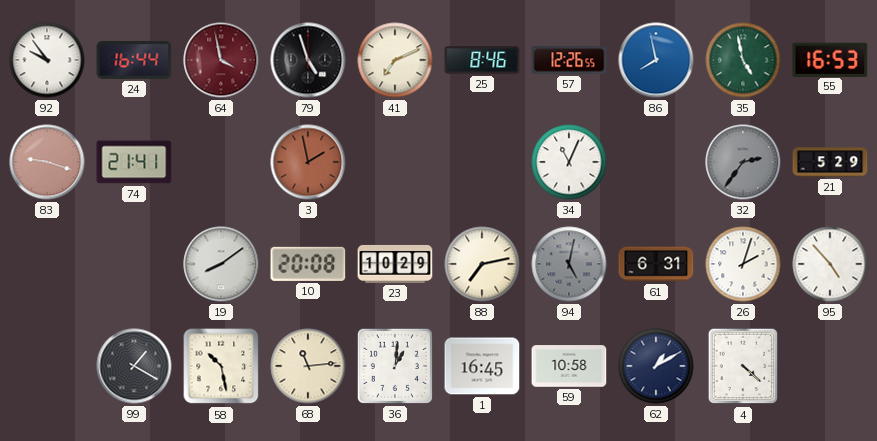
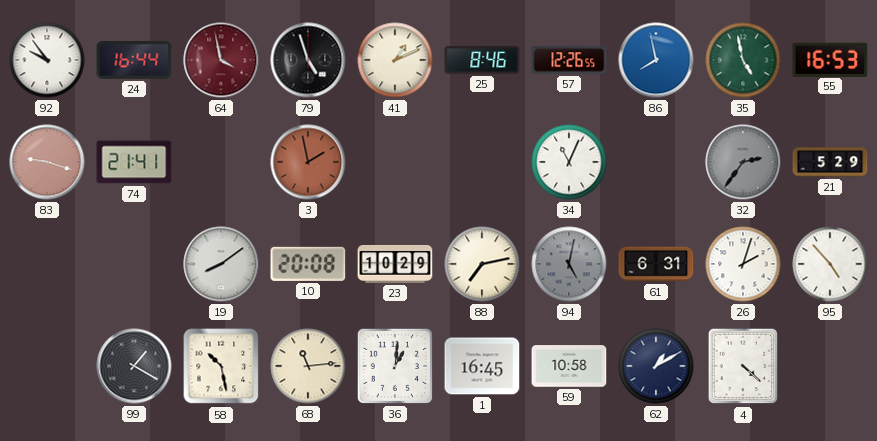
41: 7:11 -> 1:11
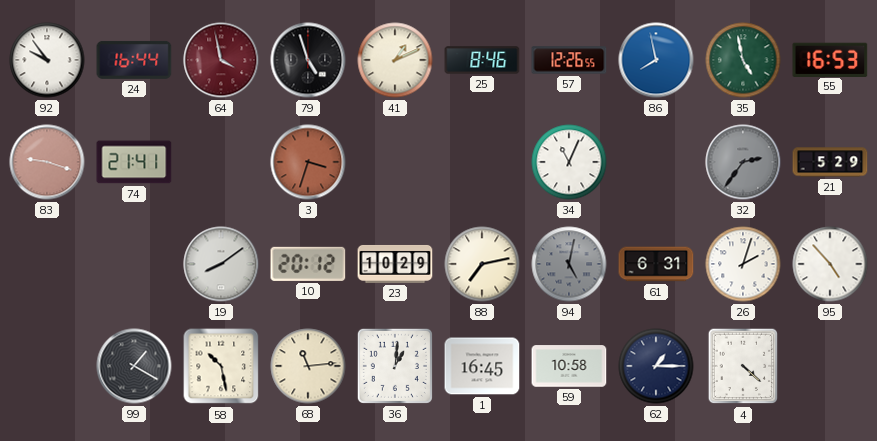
3: 1:58 -> 3:33
10: 20:08 -> 20:12
62: 1:10 -> 1:15
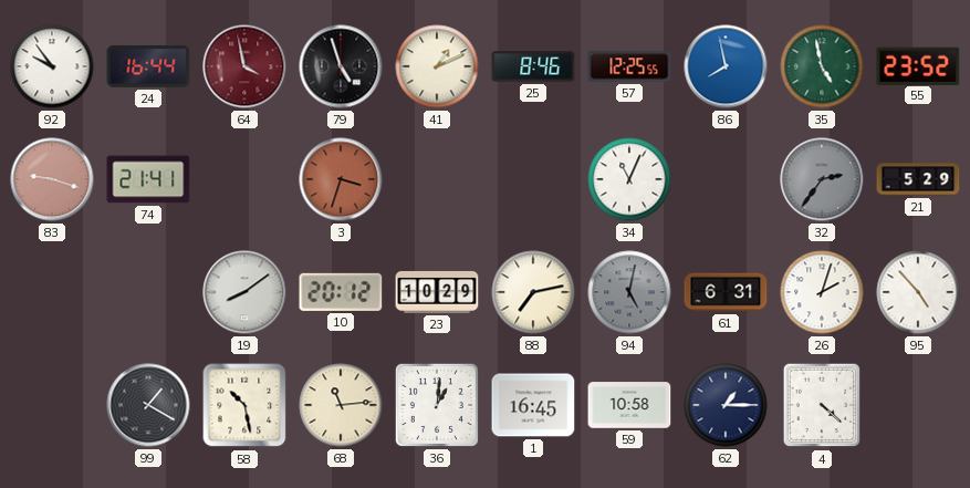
57: 12:26 -> 12:25
55: 16:53 -> 23:52
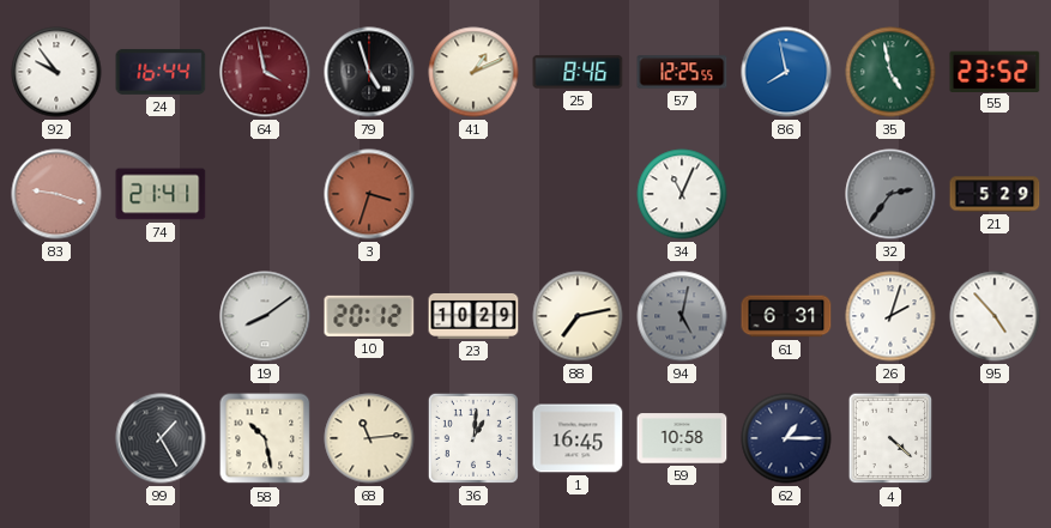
99: 1:20 -> 1:25
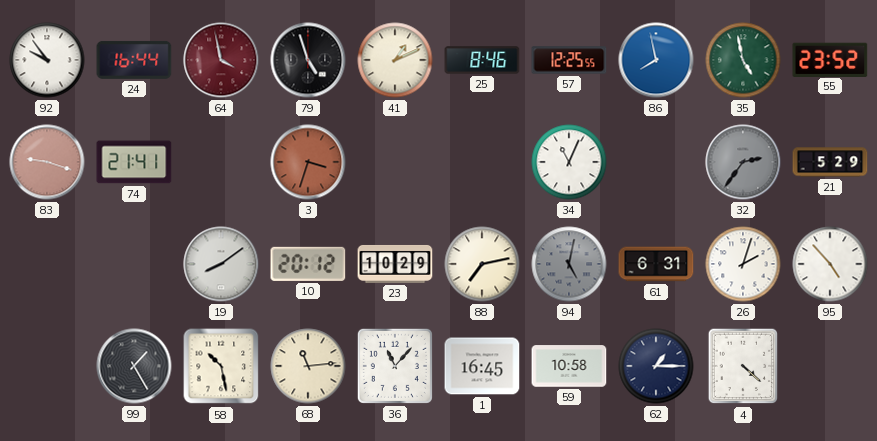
36: 1:01 -> 11:07
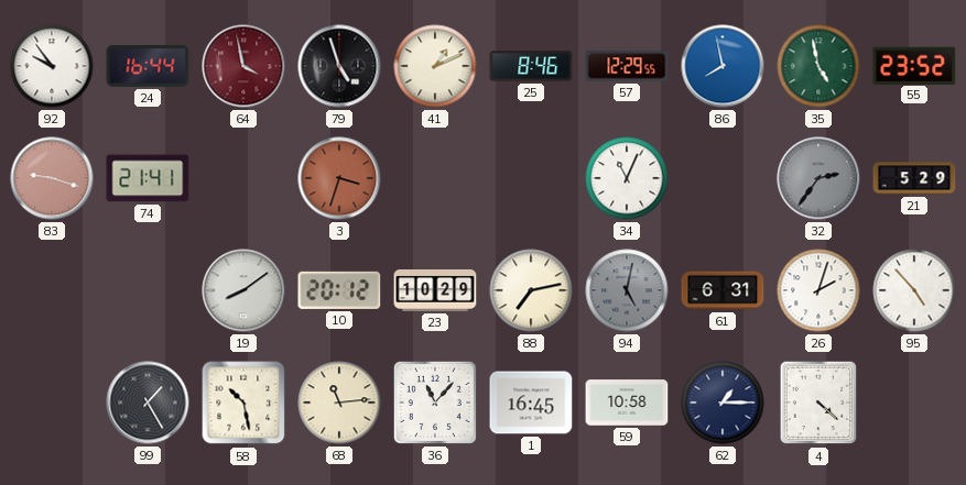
57: 12:25 -> 12:29
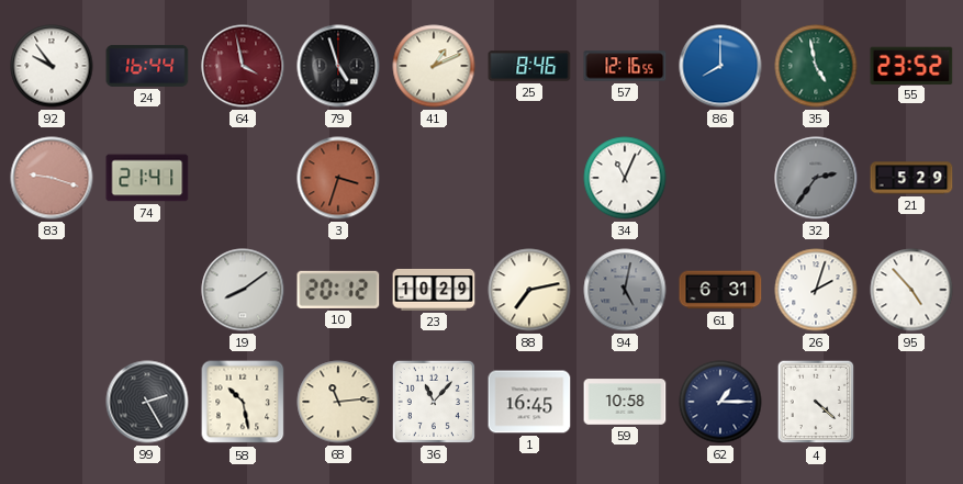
57: 12:29 -> 12:16
86: 7:58 -> 8:00
99: 1:25 -> 2:25
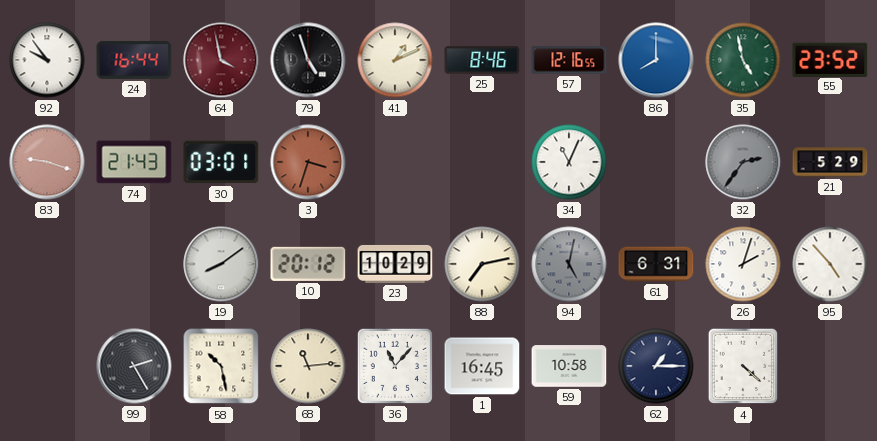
74: 21:41 -> 21:43
30: none -> 03:01
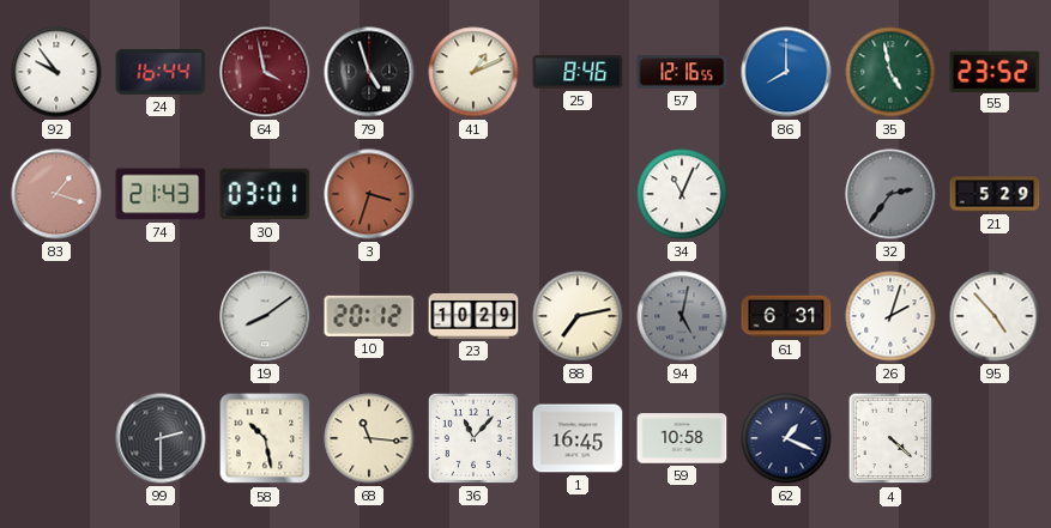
83: 9:18 -> 1:18
99: 2:25 -> 2:30
68: 11:14 -> 11:16
62: 1:15 -> 1:19
